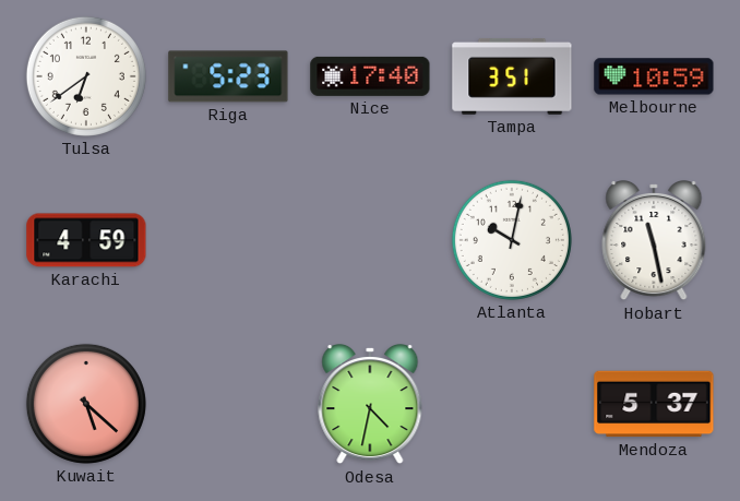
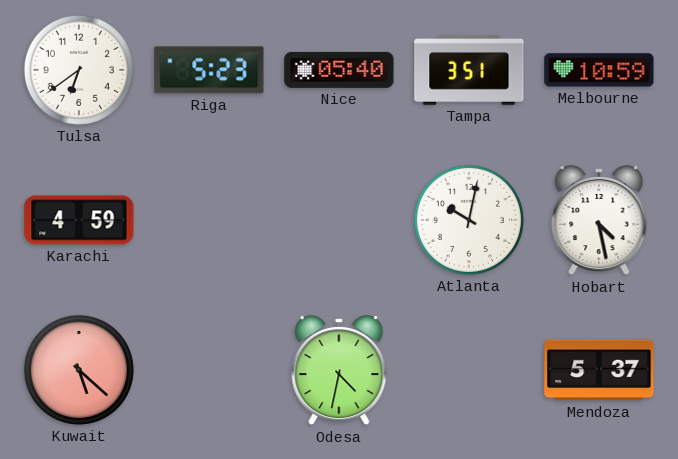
Nice: 17:40 -> 05:40
Hobart: 11:28 -> 4:28
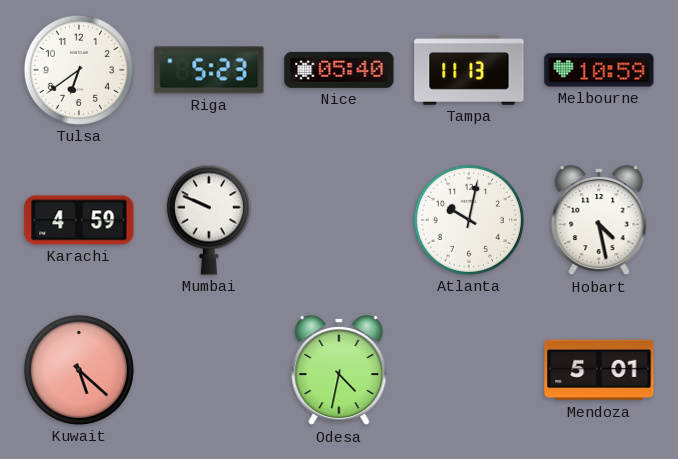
Tampa: 3:51 -> 11:13
Mumbai: none -> 9:49
Mendoza: 5:37 -> 5:01
